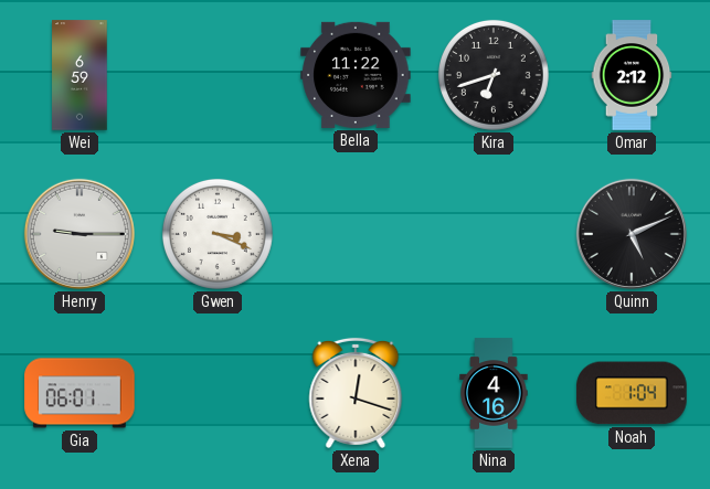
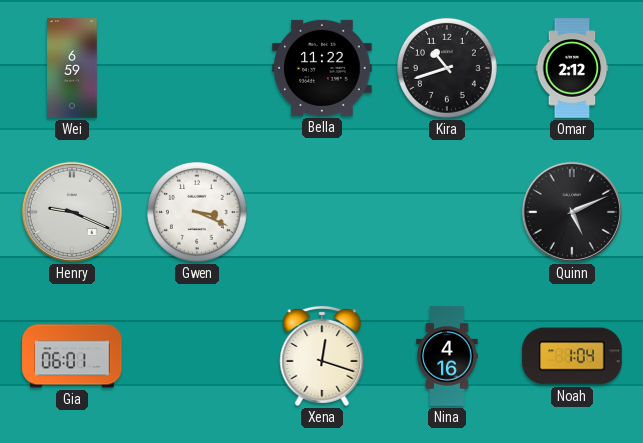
Kira: 6:42 -> 10:42
Henry: 9:15 -> 9:19
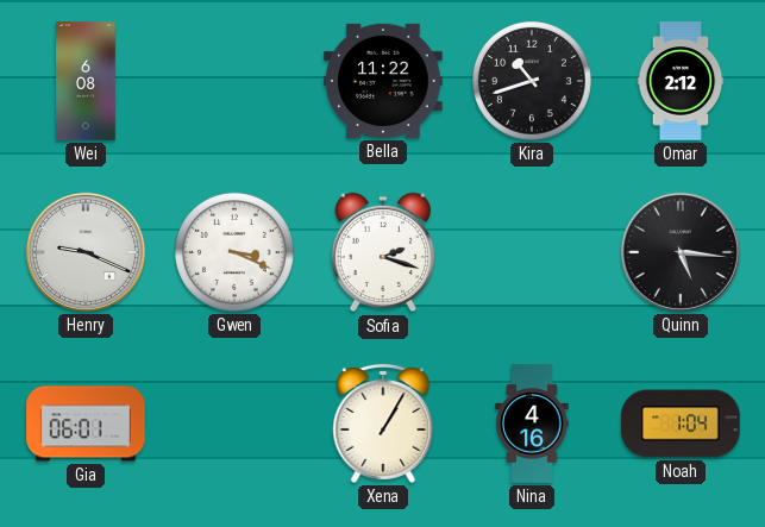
Wei: 6:59 -> 6:08
Sofia: none -> 2:18
Quinn: 5:11 -> 5:16
Xena: 12:18 -> 1:05
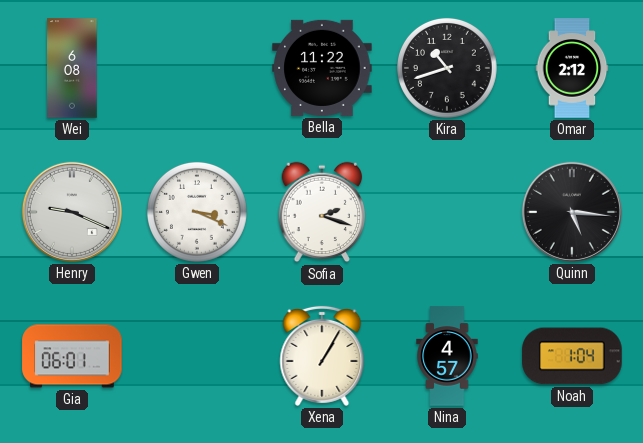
Nina: 4:16 -> 4:57
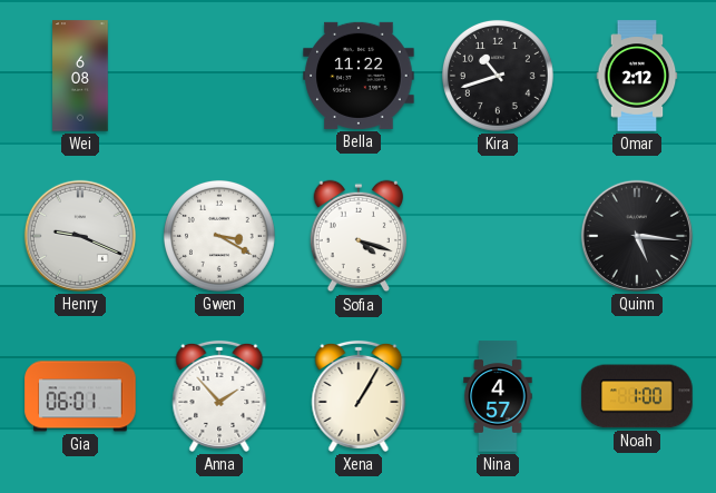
Gwen: 3:19 -> 3:20
Sofia: 2:18 -> 4:18
Anna: none -> 1:53
Noah: 1:04 -> 1:00
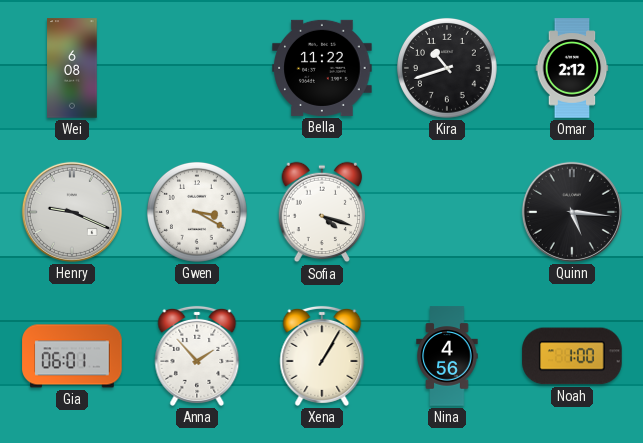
Nina: 4:57 -> 4:56
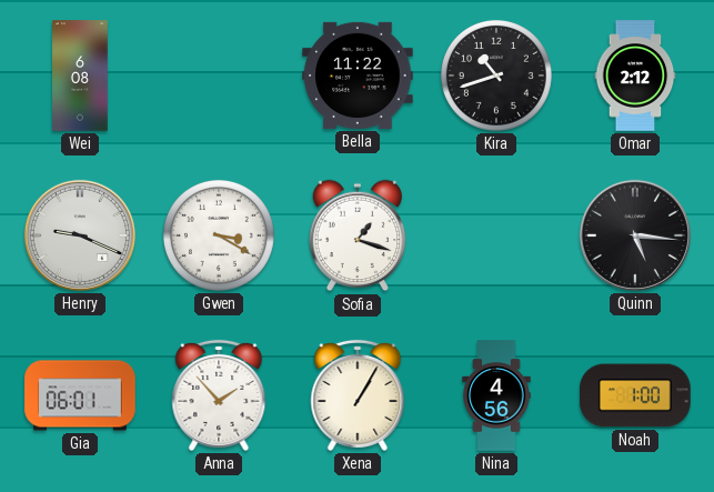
Sofia: 4:18 -> 1:18
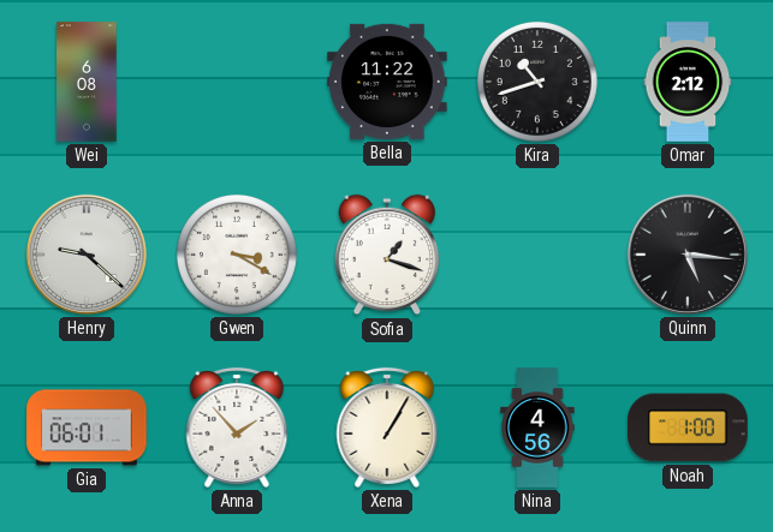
Henry: 9:19 -> 9:22
